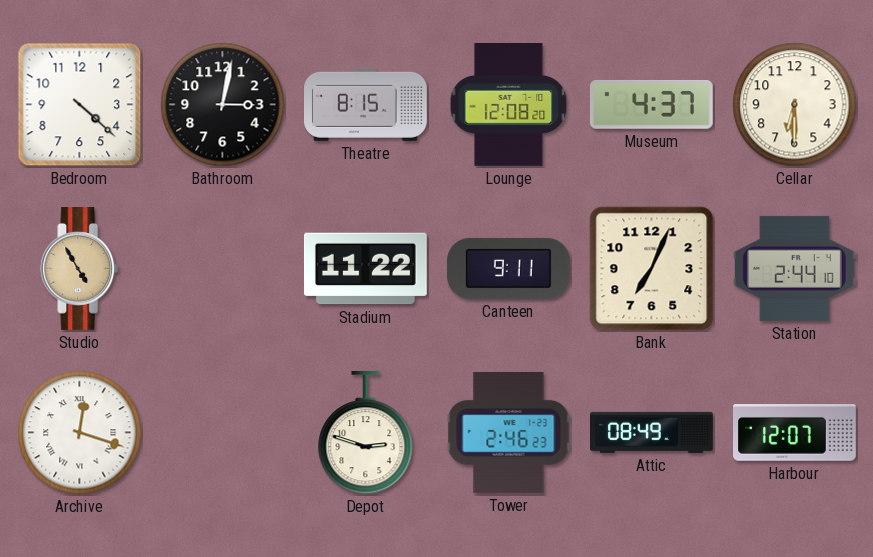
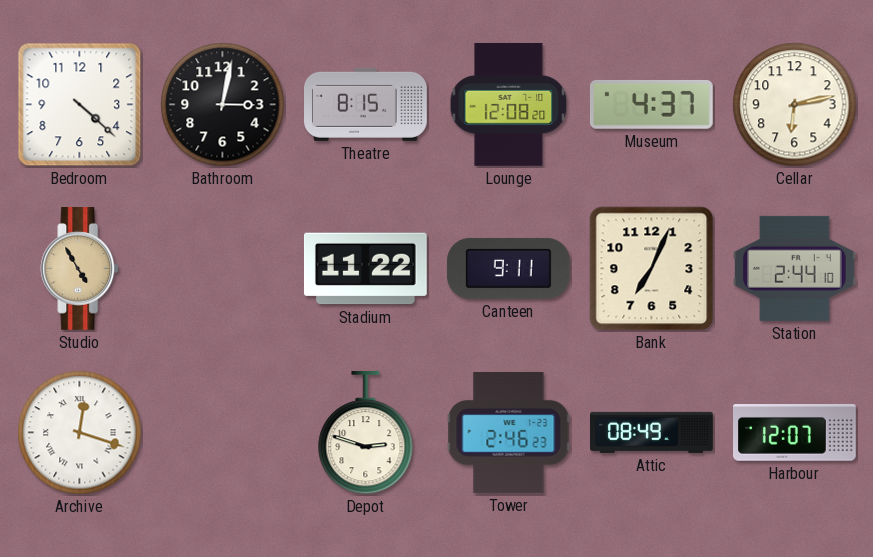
Cellar: 6:30 -> 6:13
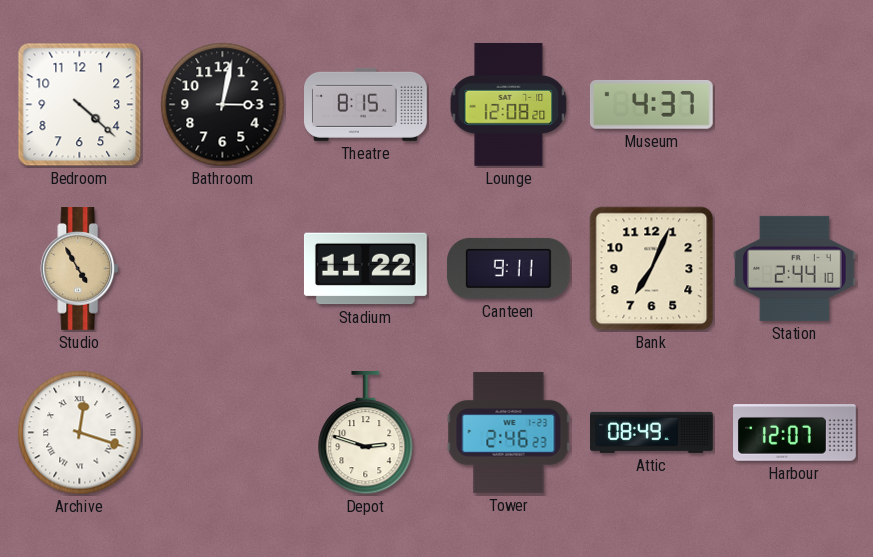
Cellar: 6:13 -> none
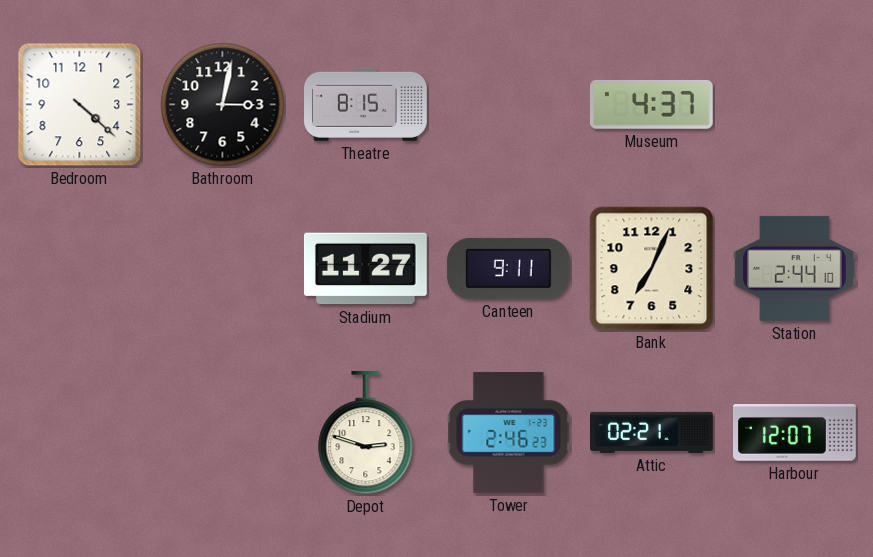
Lounge: 12:08 -> none
Studio: 4:55 -> none
Stadium: 11:22 -> 11:27
Archive: 12:18 -> none
Attic: 08:49 -> 02:21
